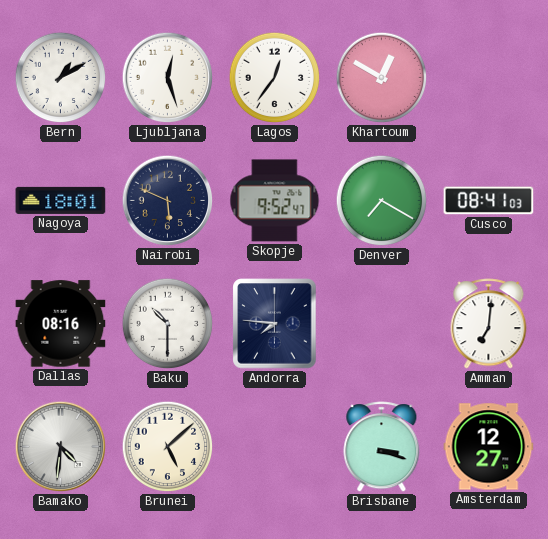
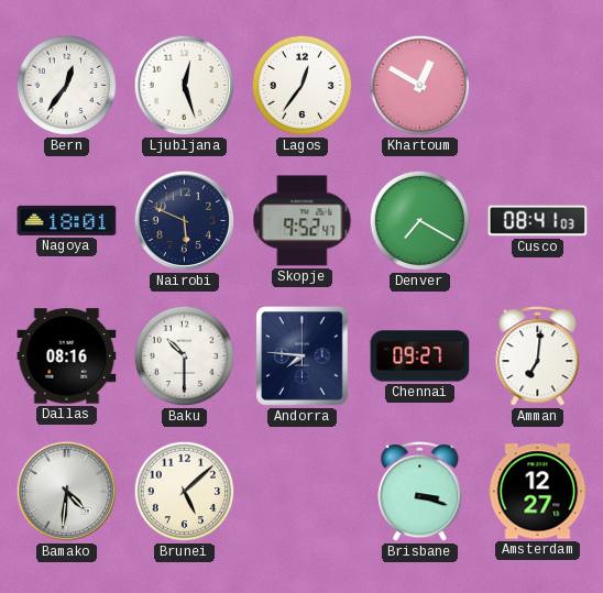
Bern: 1:10 -> 12:36
Chennai: none -> 09:27
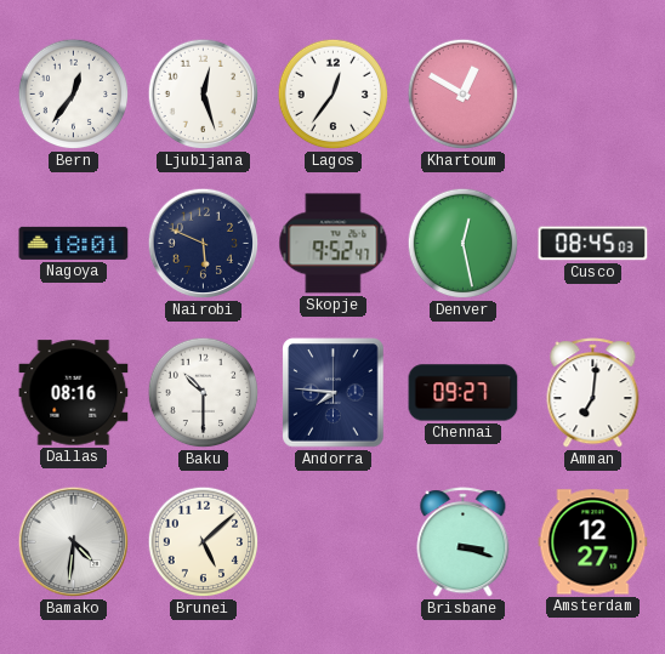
Denver: 7:20 -> 12:28
Cusco: 08:41 -> 08:45
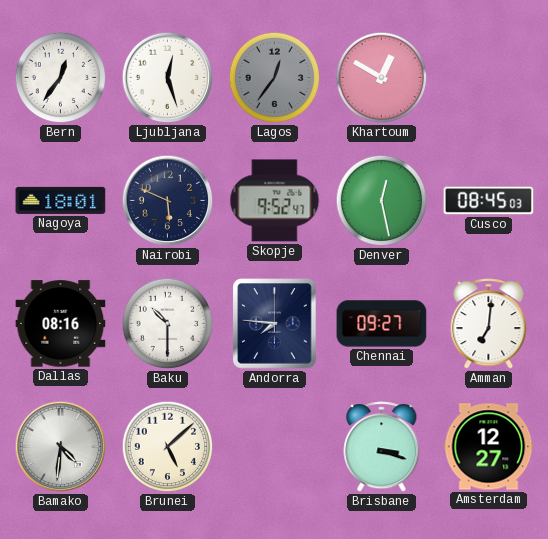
Lagos dial: white -> grey
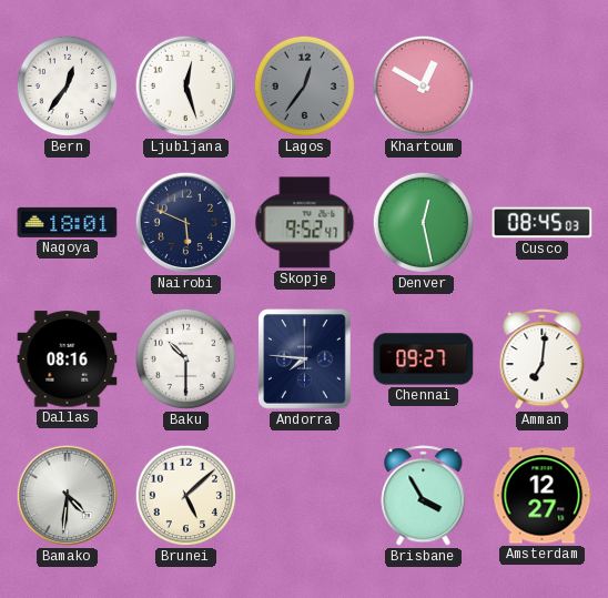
Brisbane: 3:18 -> 3:55
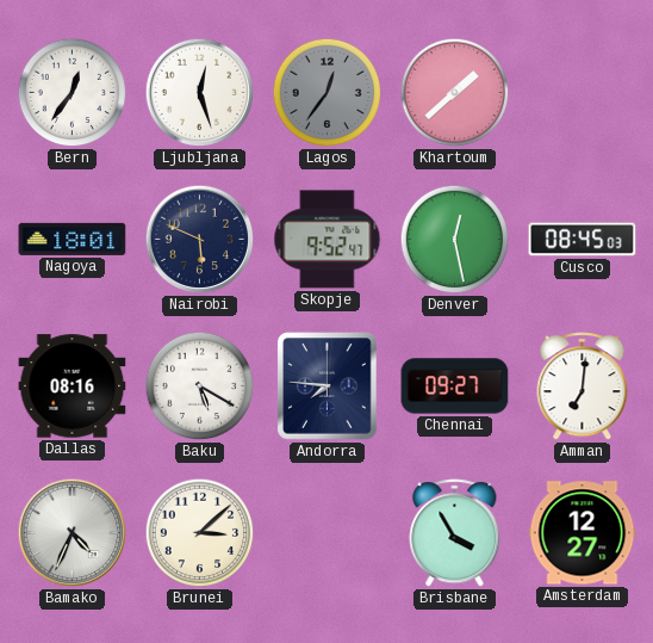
Khartoum: 12:50 -> 1:38
Baku: 10:30 -> 5:20
Bamako: 4:31 -> 4:34
Brunei: 5:08 -> 3:08
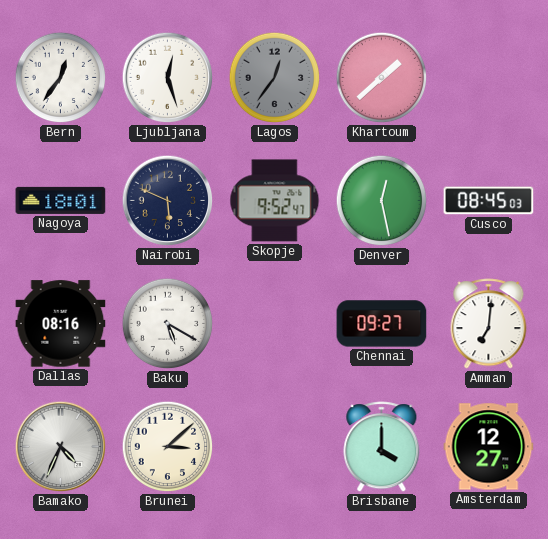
Andorra: 7:46 -> none
Brisbane: 3:55 -> 4:00
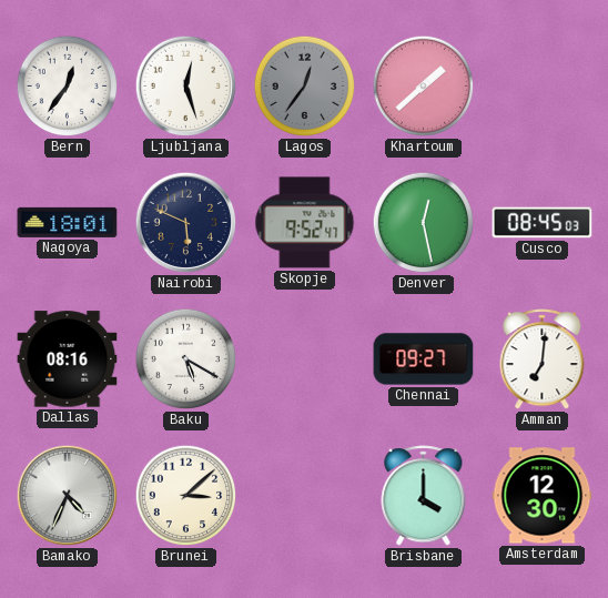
Amsterdam: 12:27 -> 12:30
